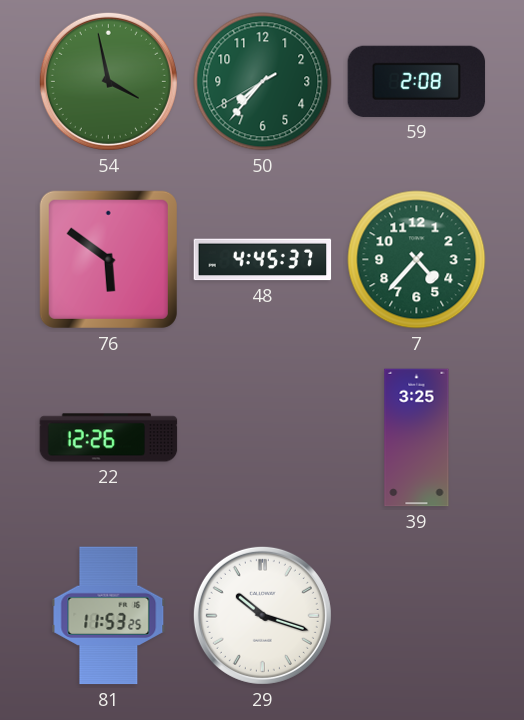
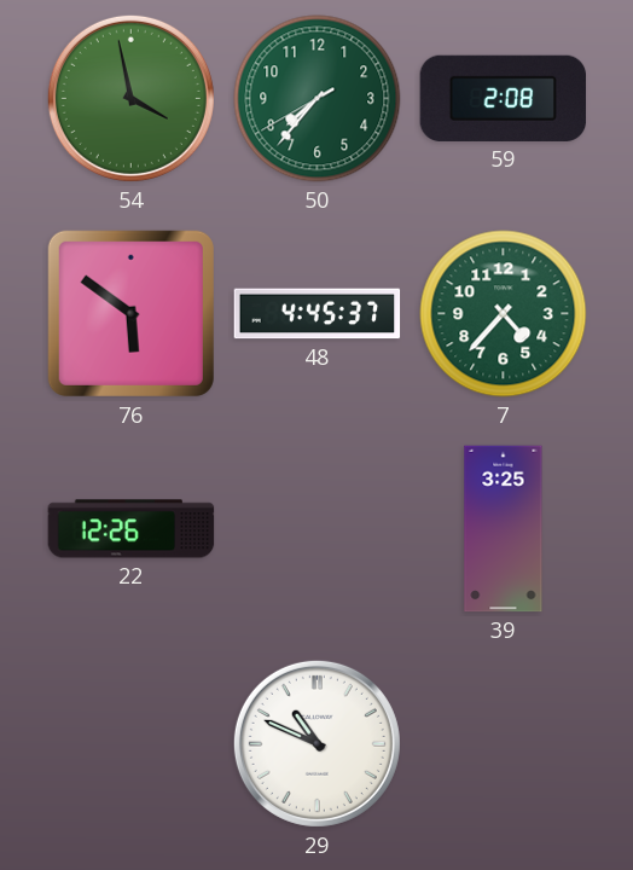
81: 11:53 -> none
29: 10:18 -> 10:49
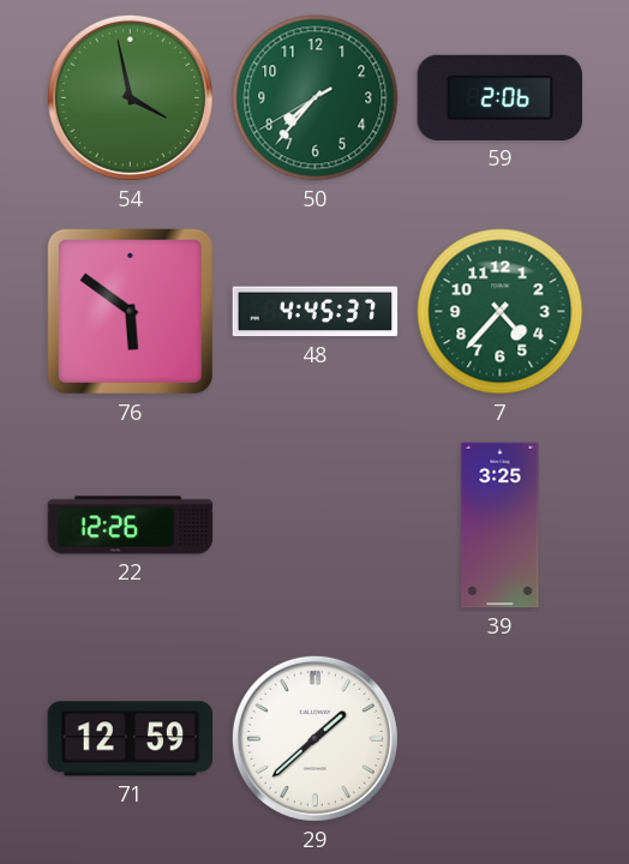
59: 2:08 -> 2:06
71: none -> 12:59
29: 10:49 -> 1:38
